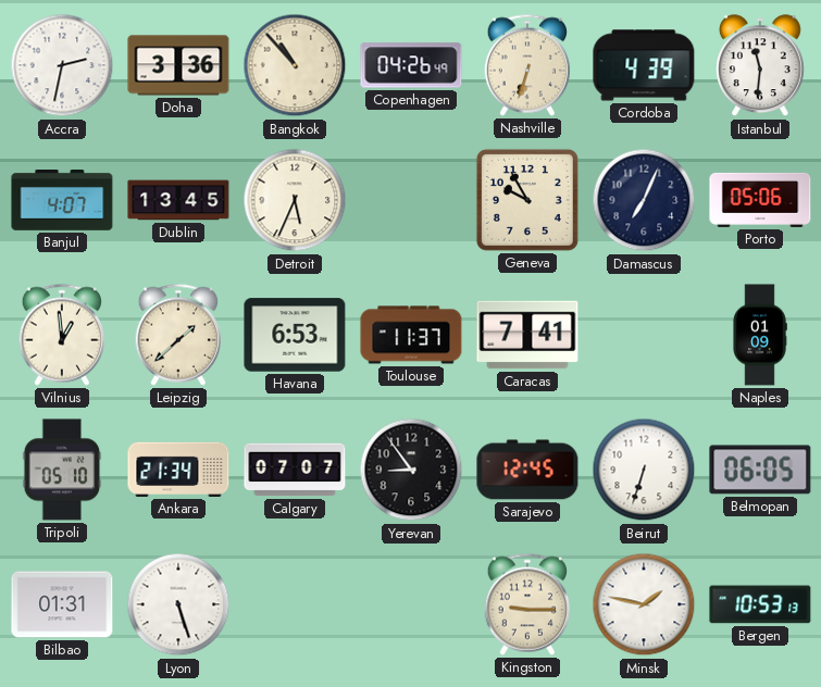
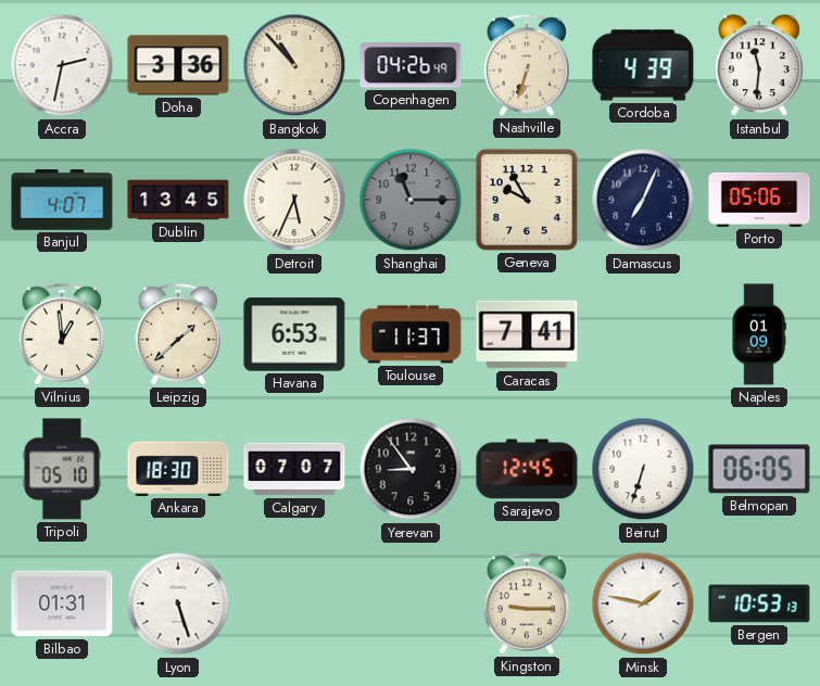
Shanghai: none -> 11:15
Ankara: 21:34 -> 18:30
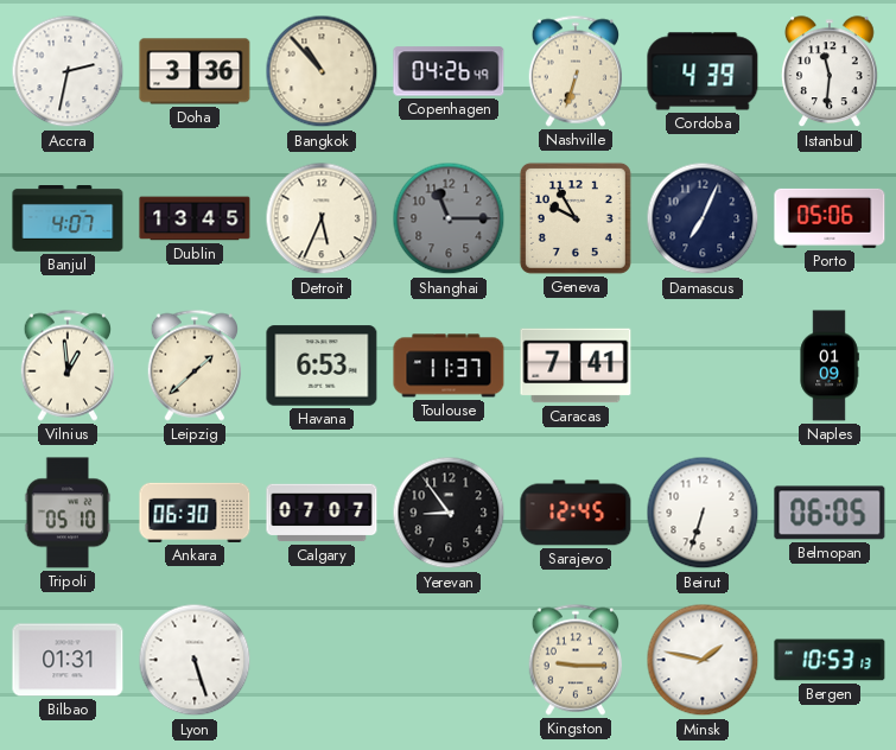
Ankara: 18:30 -> 06:30
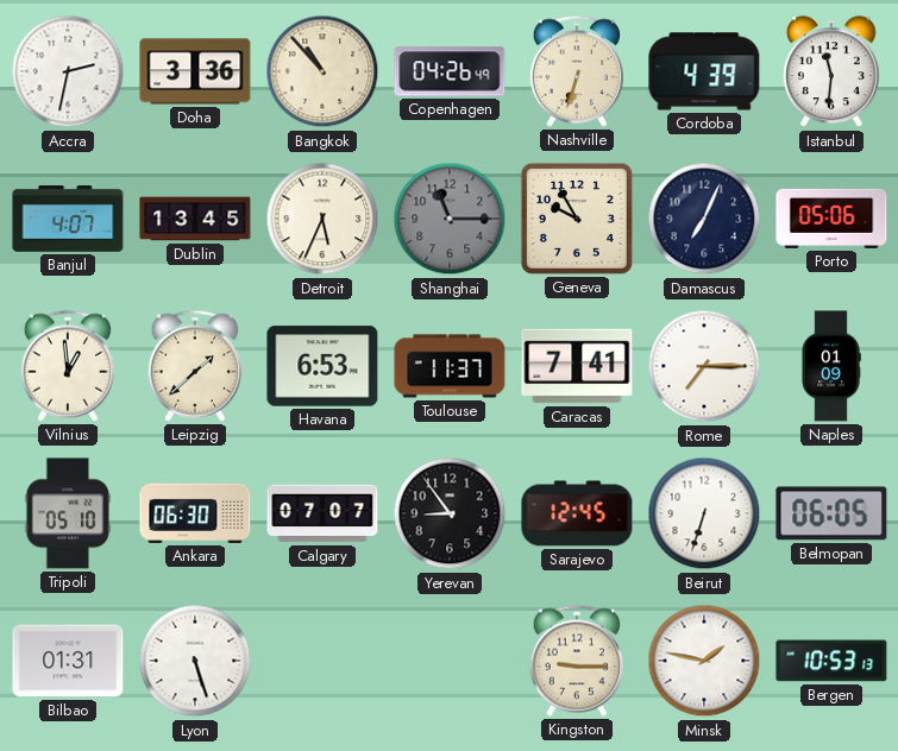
Rome: none -> 7:15
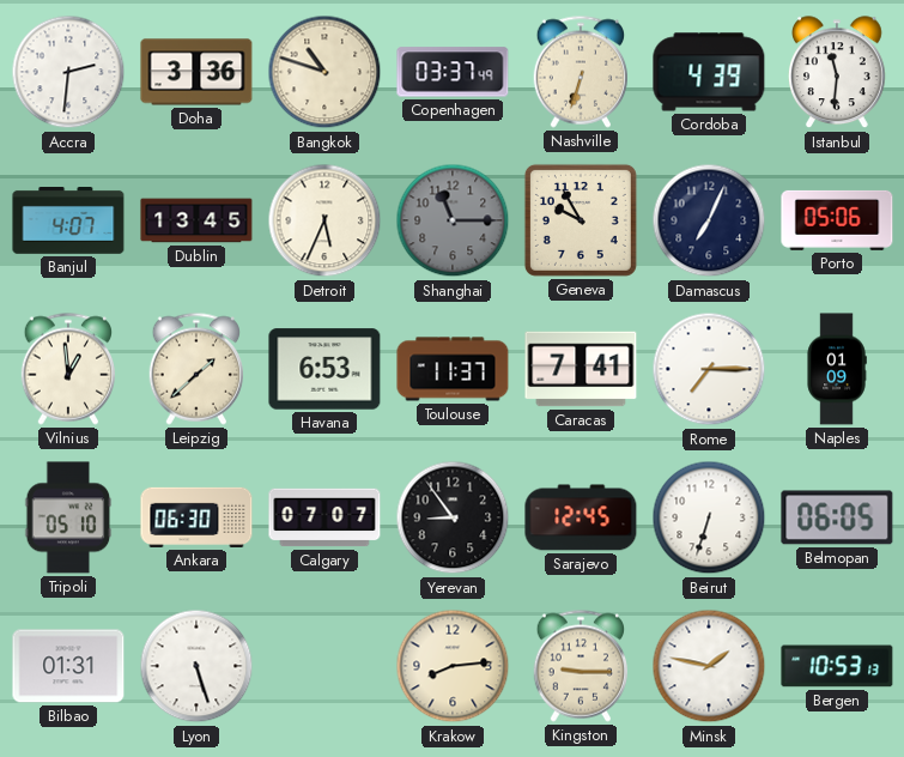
Accra: 2:32 -> 2:31
Bangkok: 10:53 -> 10:48
Copenhagen: 04:26 -> 03:37
Krakow: none -> 8:14
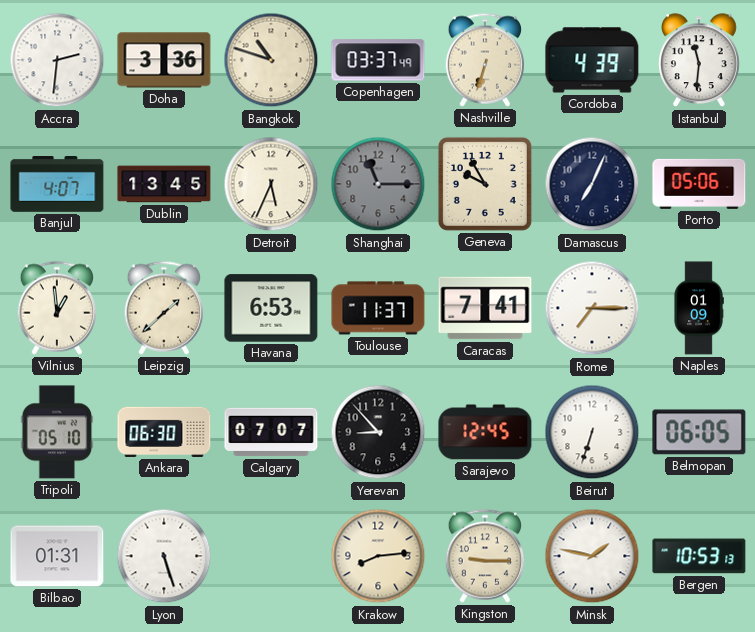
Yerevan: 8:54 -> 8:53
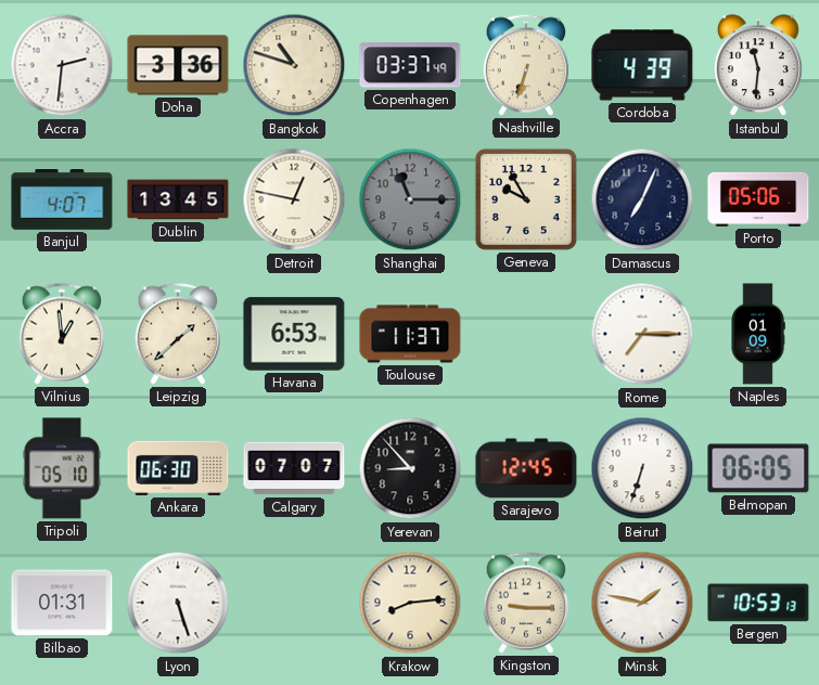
Detroit: 5:34 -> 12:47
Caracas: 7:41 -> none
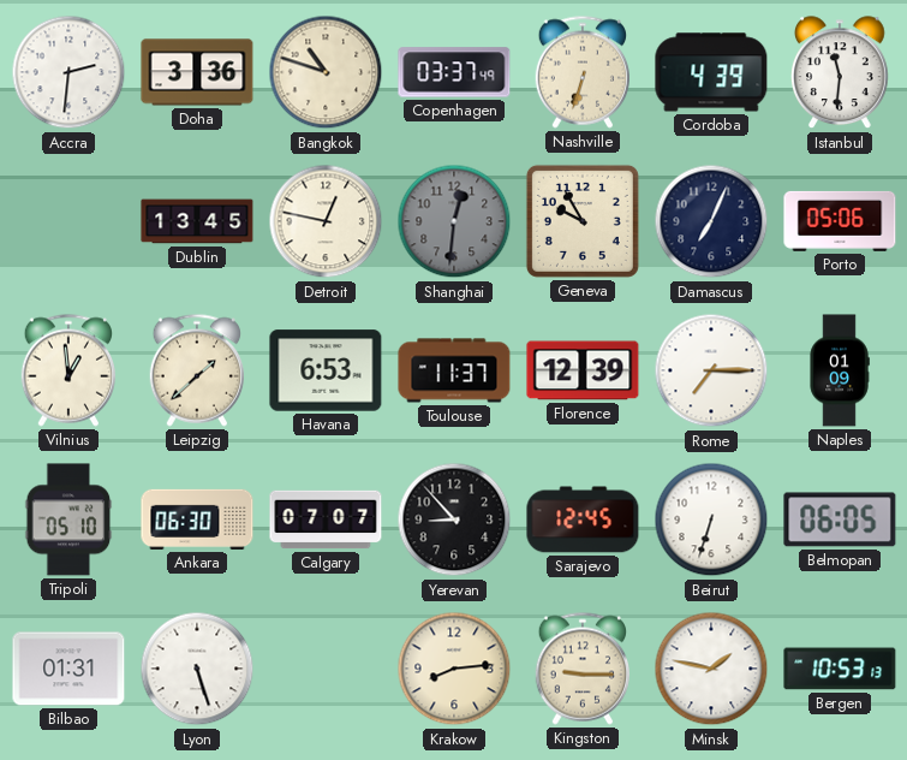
Banjul: 4:07 -> none
Shanghai: 11:15 -> 12:31
Florence: none -> 12:39
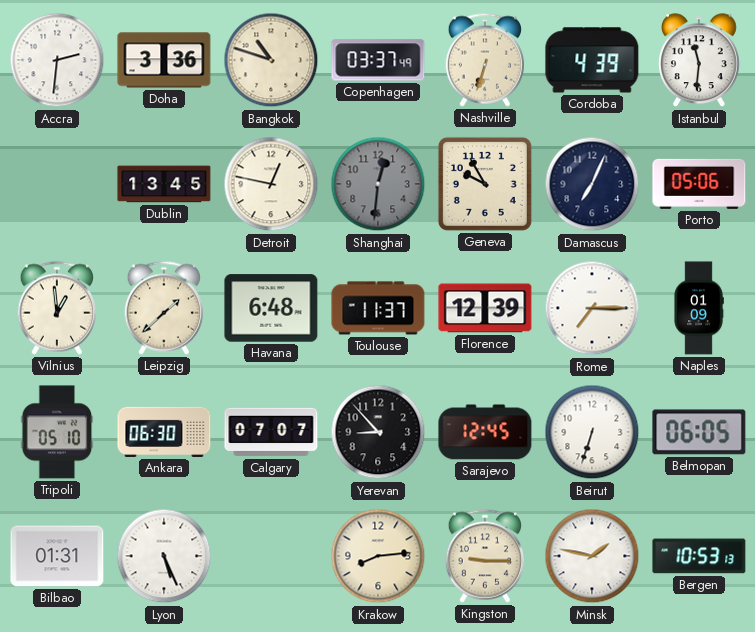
Havana: 6:53 -> 6:48
Lyon: 5:27 -> 5:26
